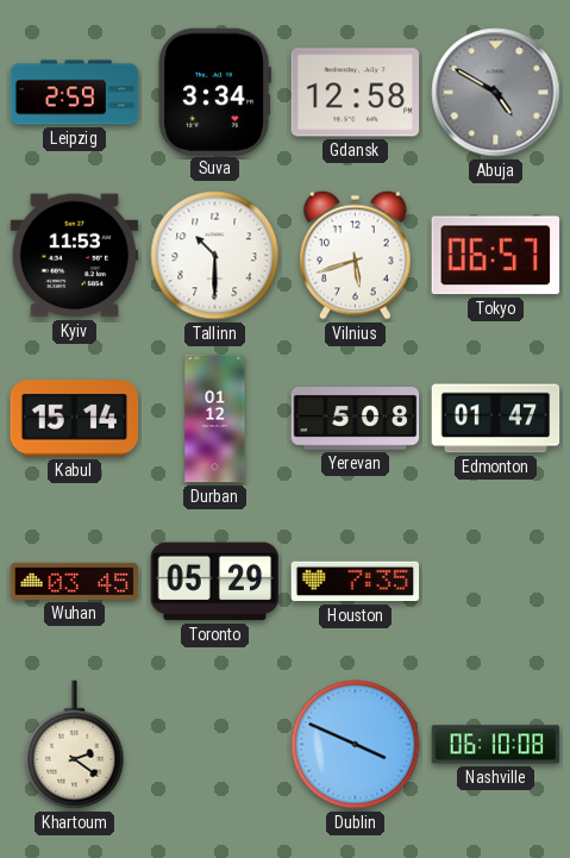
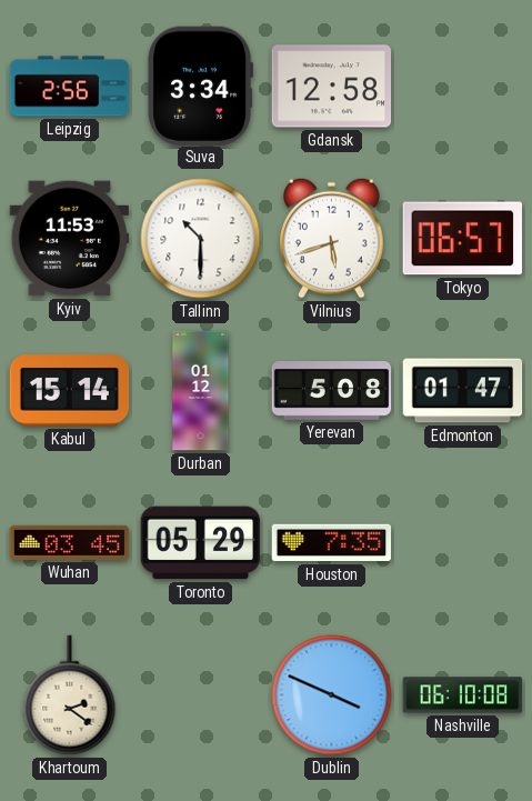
Leipzig: 2:59 -> 2:56
Abuja: 4:50 -> none
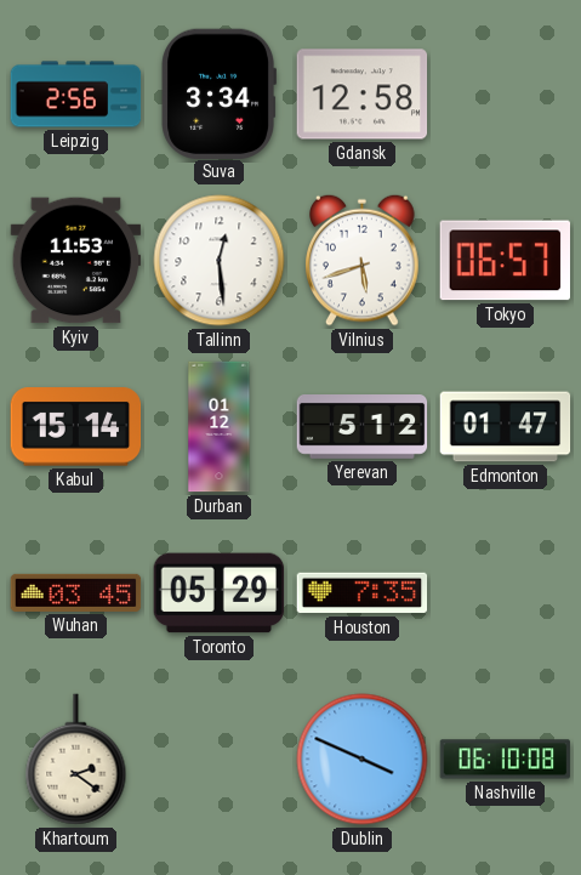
Tallinn: 10:30 -> 12:29
Yerevan: 5:08 -> 5:12
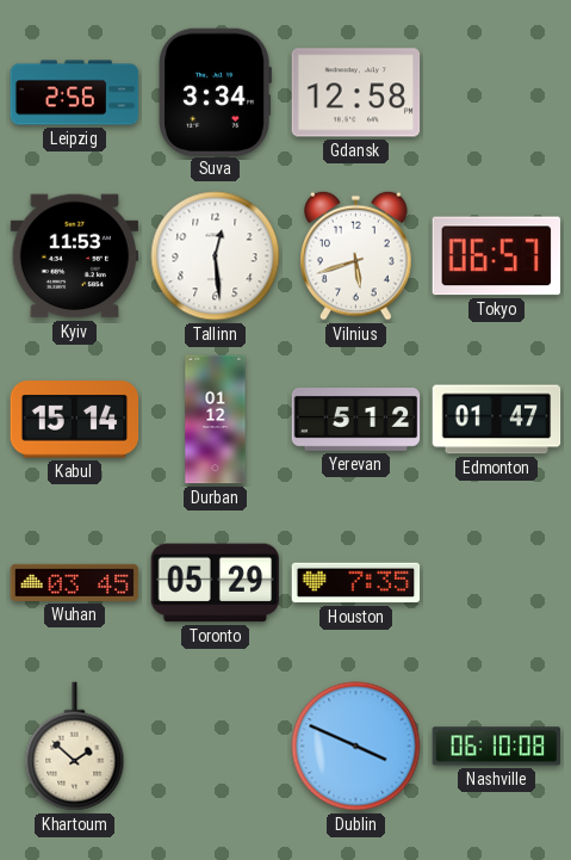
Khartoum: 2:21 -> 1:52
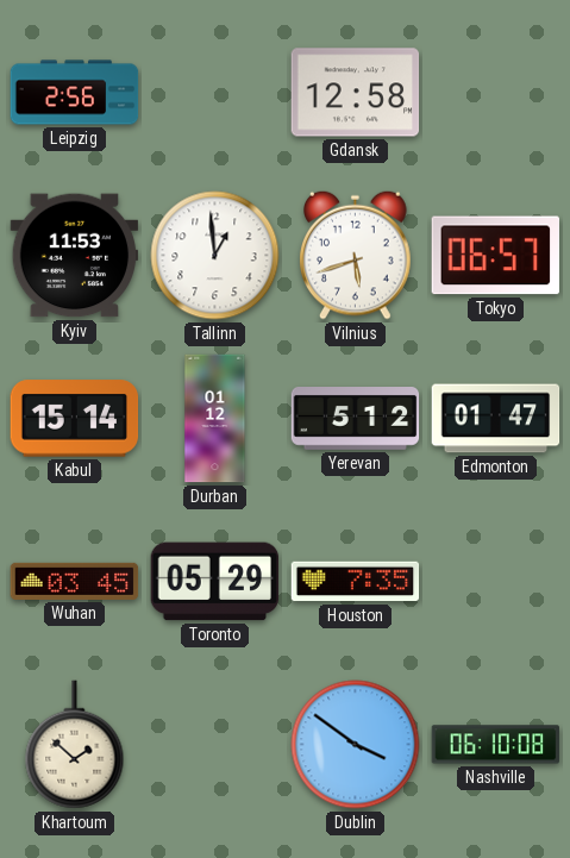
Suva: 3:34 -> none
Tallinn: 12:29 -> 12:59
Dublin: 3:49 -> 3:51
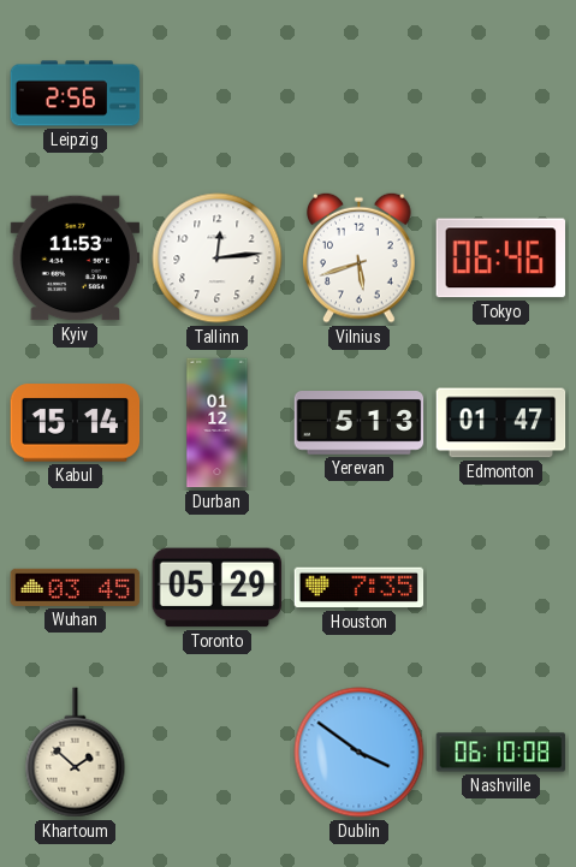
Gdansk: 12:58 -> none
Tallinn: 12:59 -> 12:14
Tokyo: 06:57 -> 06:46
Yerevan: 5:12 -> 5:13
